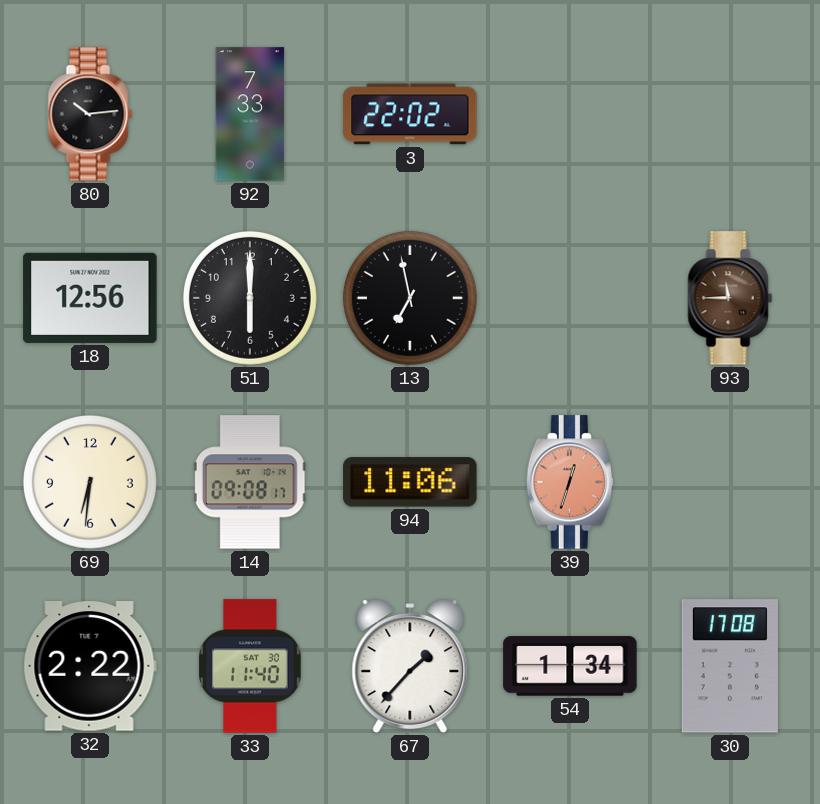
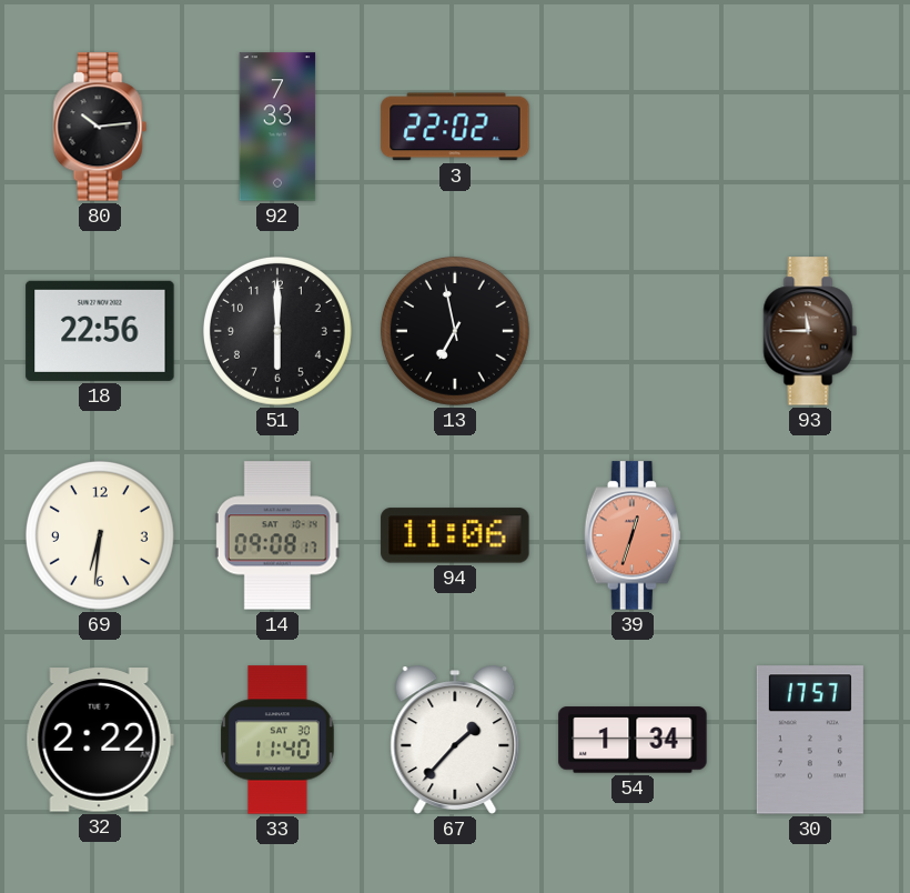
18: 12:56 -> 22:56
30: 17:08 -> 17:57
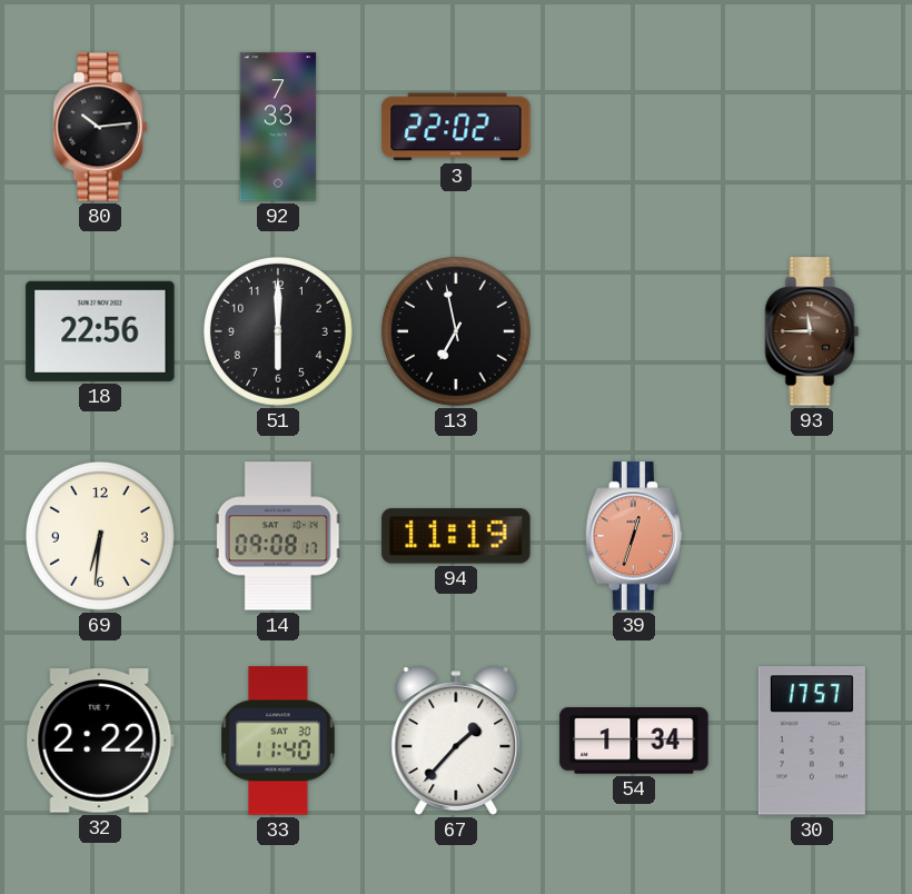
94: 11:06 -> 11:19
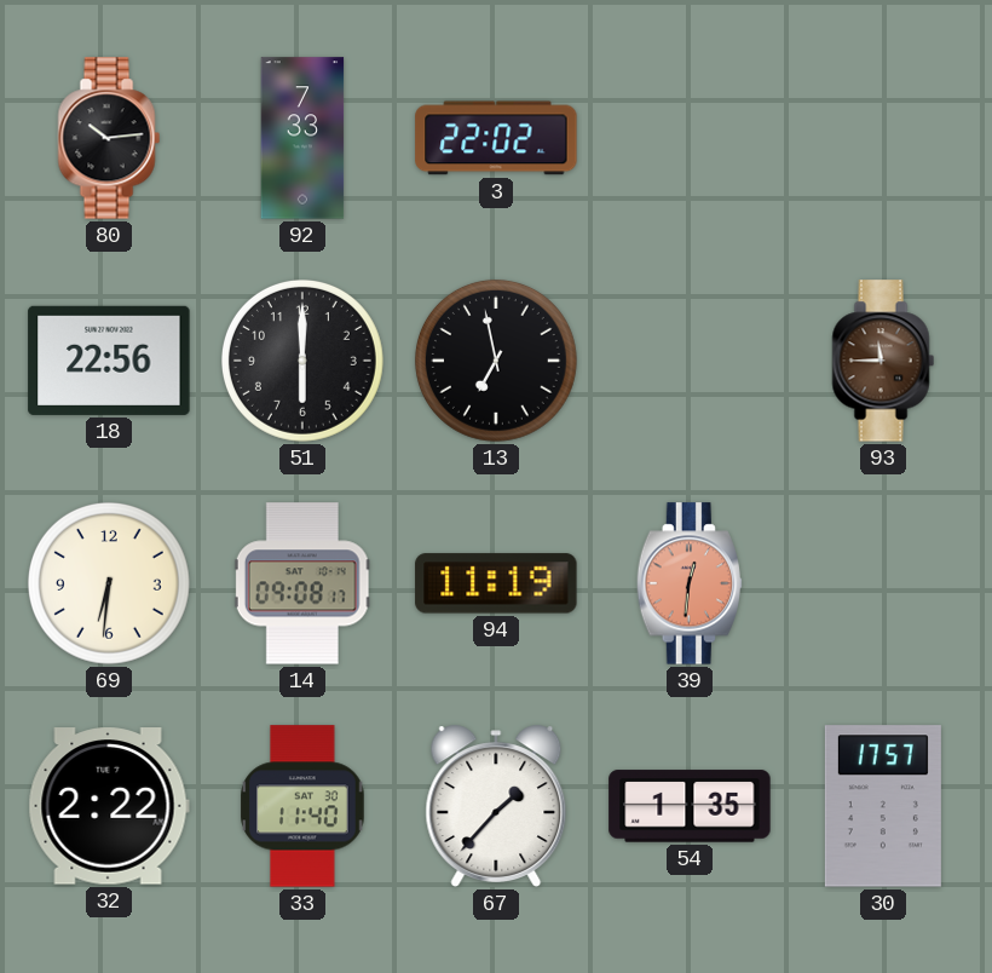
39: 12:33 -> 12:31
54: 1:34 -> 1:35
